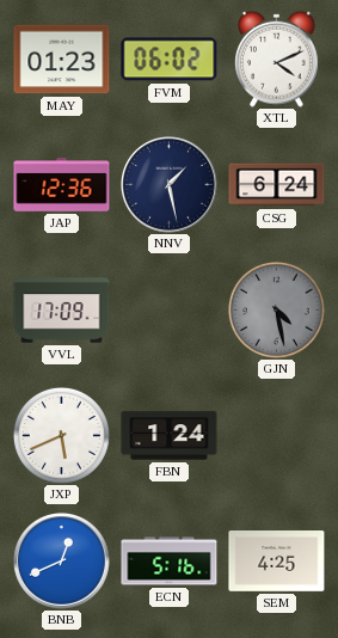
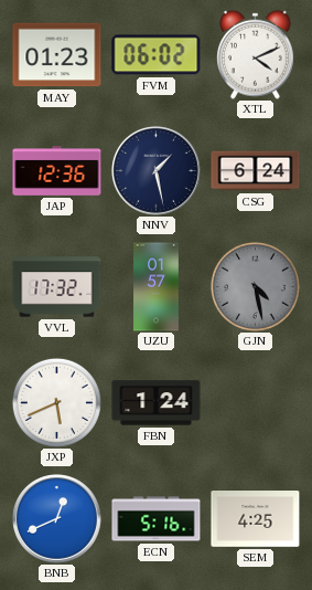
VVL: 17:09 -> 17:32
UZU: none -> 01:57
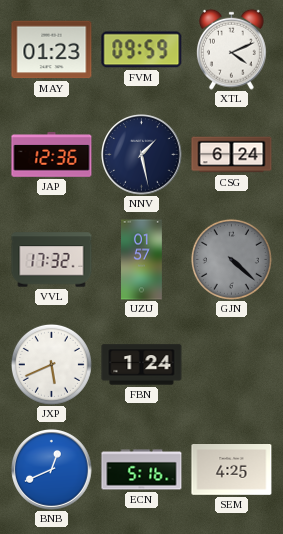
FVM: 06:02 -> 09:59
GJN: 4:28 -> 4:22
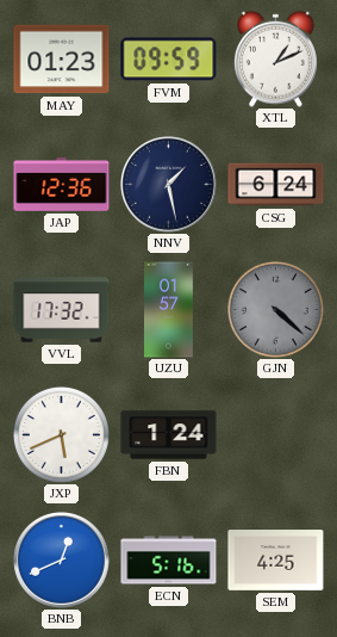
XTL: 4:11 -> 1:11
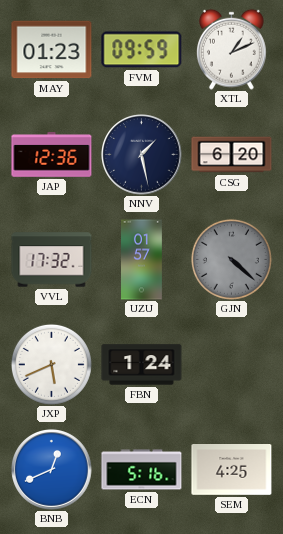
CSG: 6:24 -> 6:20
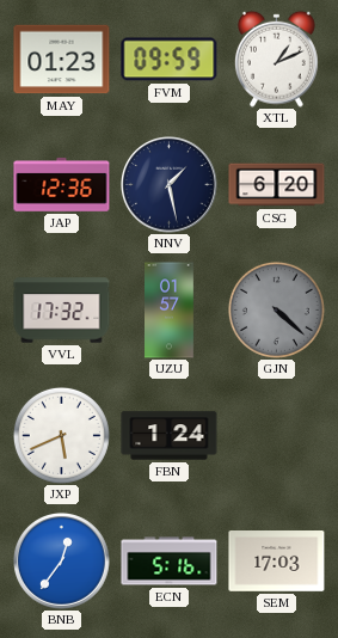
BNB: 12:41 -> 12:36
SEM: 4:25 -> 17:03
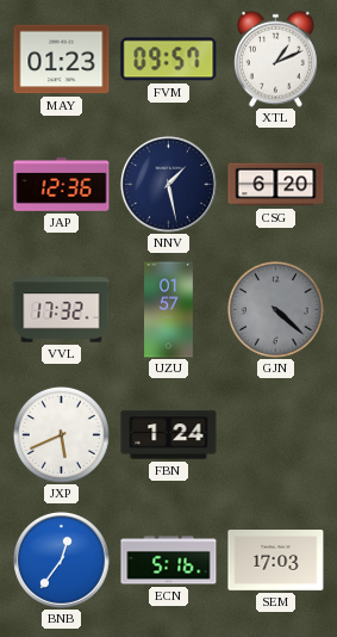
FVM: 09:59 -> 09:57
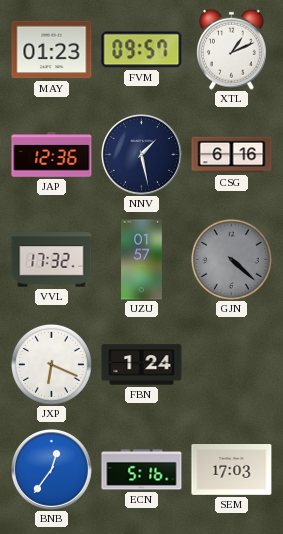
CSG: 6:20 -> 6:16
JXP: 5:41 -> 6:19
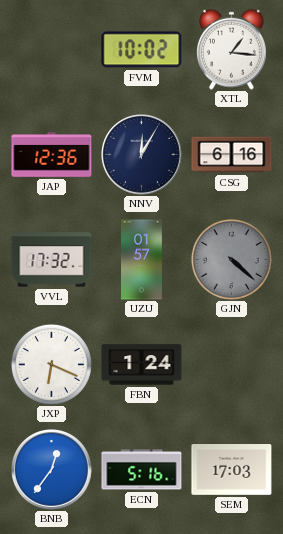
MAY: 01:23 -> none
FVM: 09:57 -> 10:02
XTL: 1:11 -> 1:16
NNV: 1:28 -> 12:05
